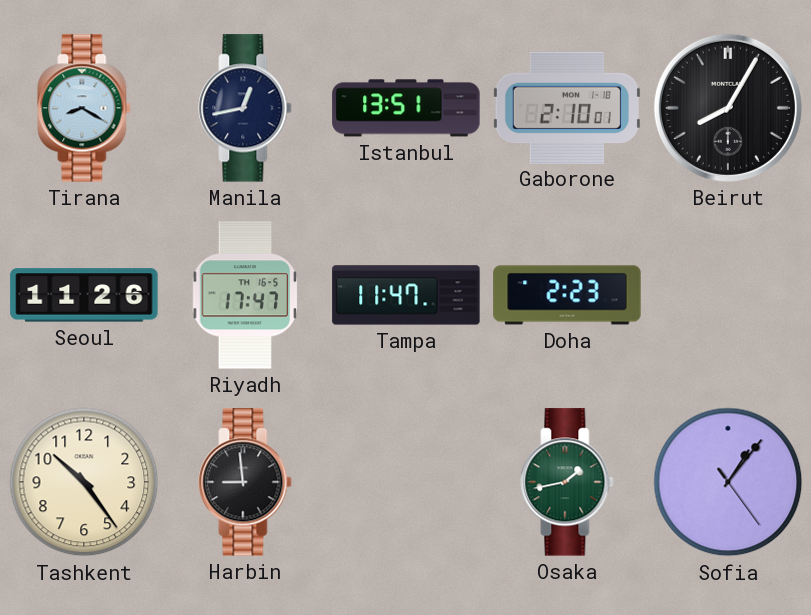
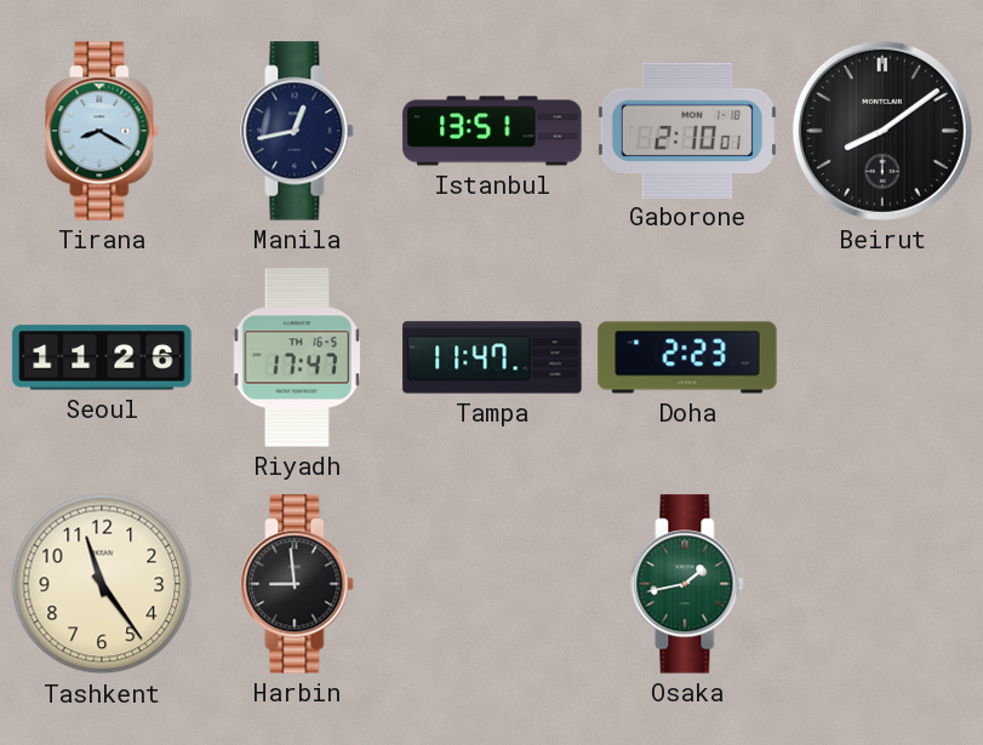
Beirut: 8:05 -> 8:09
Tashkent: 10:24 -> 11:24
Sofia: 1:06 -> none
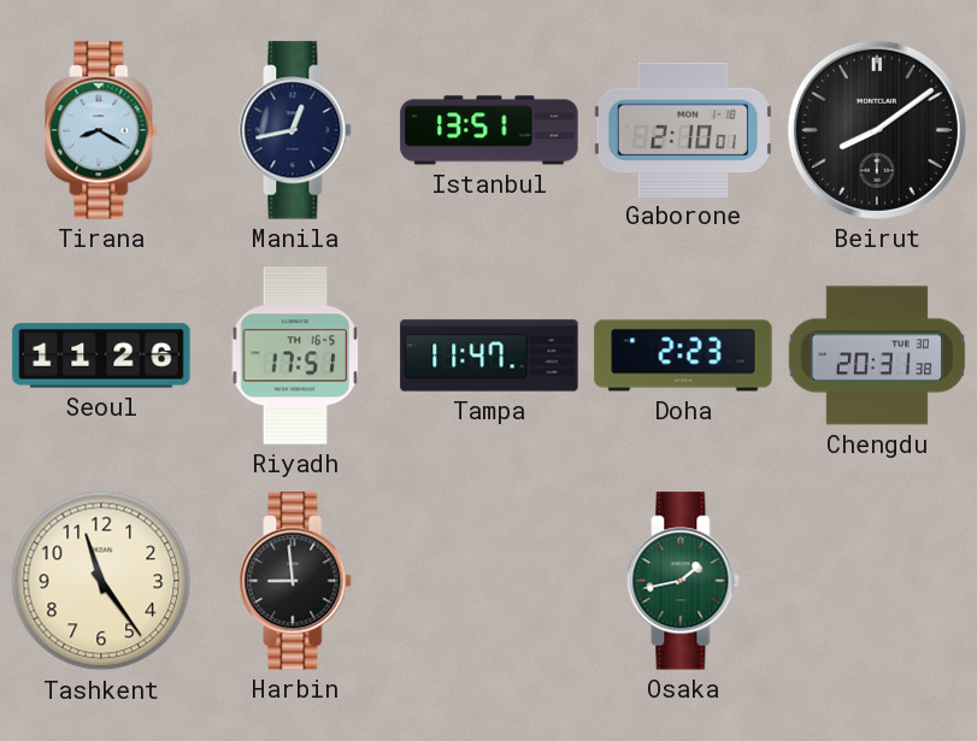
Riyadh: 17:47 -> 17:51
Chengdu: none -> 20:31
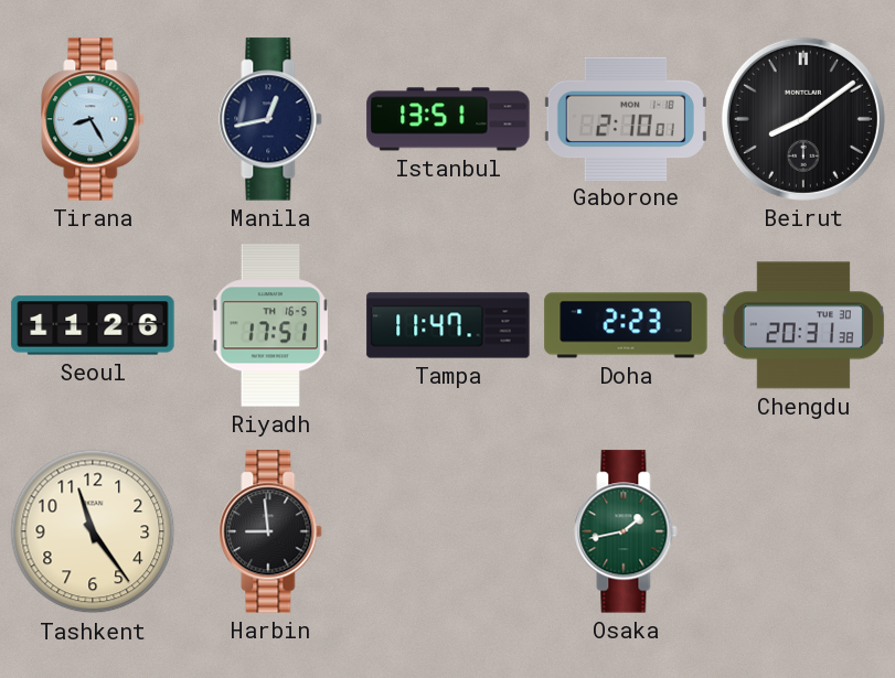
Tirana: 8:20 -> 8:25
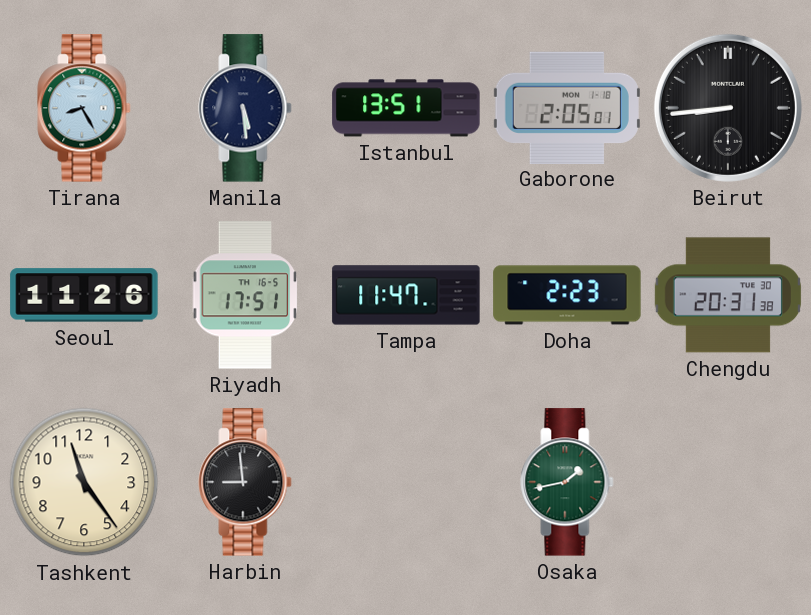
Manila: 12:43 -> 5:29
Gaborone: 2:10 -> 2:05
Beirut: 8:09 -> 8:44
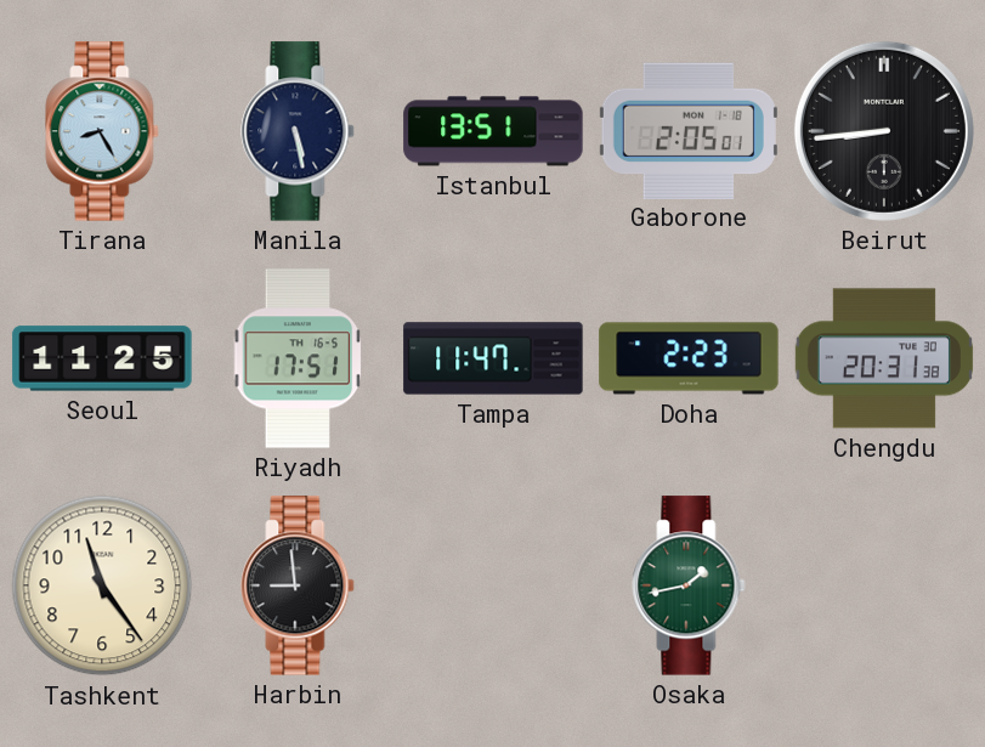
Manila: 5:29 -> 5:28
Seoul: 11:26 -> 11:25
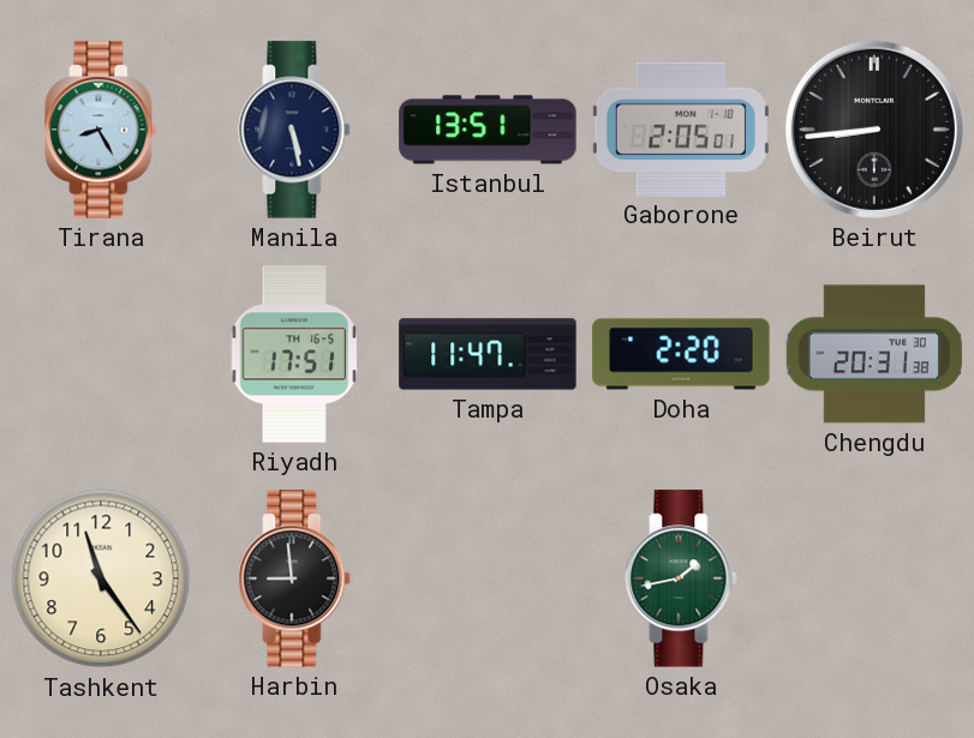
Seoul: 11:25 -> none
Doha: 2:23 -> 2:20
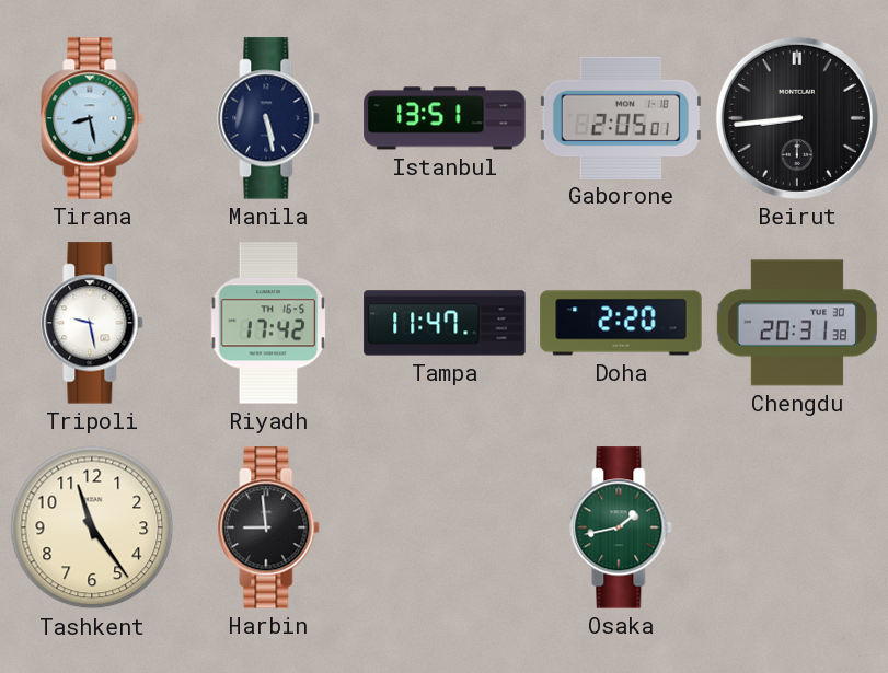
Tirana: 8:25 -> 8:28
Tripoli: none -> 9:28
Riyadh: 17:51 -> 17:42
